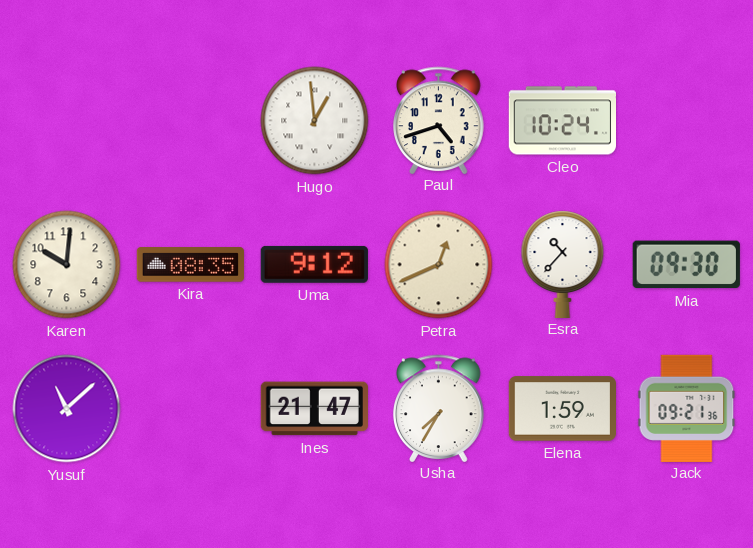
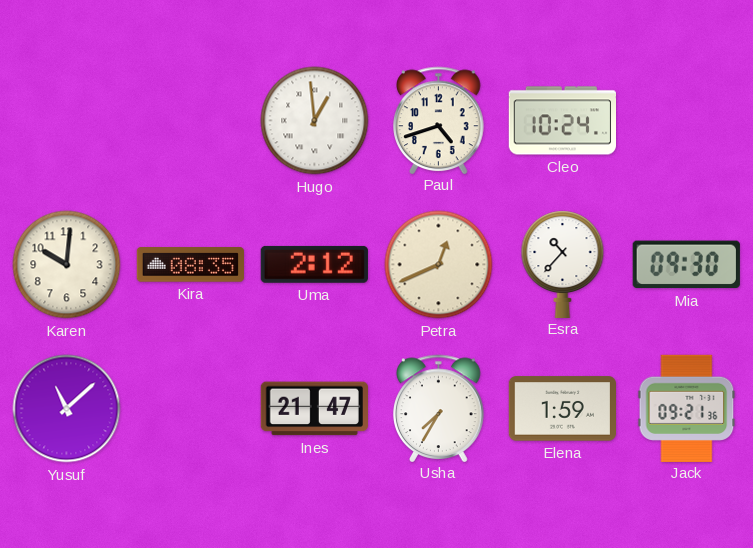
Uma: 9:12 -> 2:12
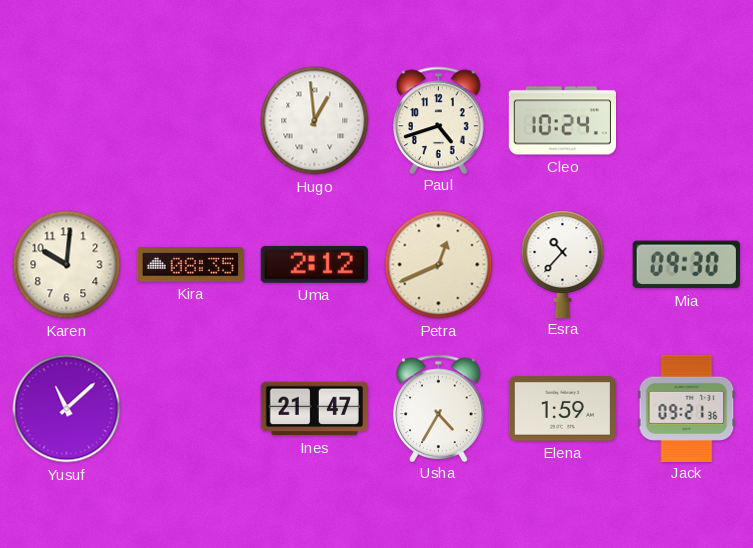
Usha: 7:35 -> 4:35
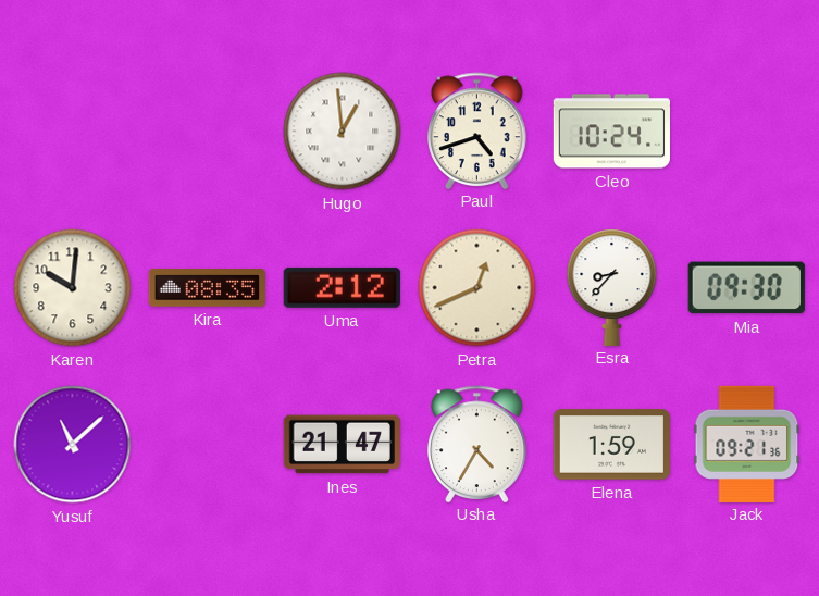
Esra: 10:37 -> 8:37
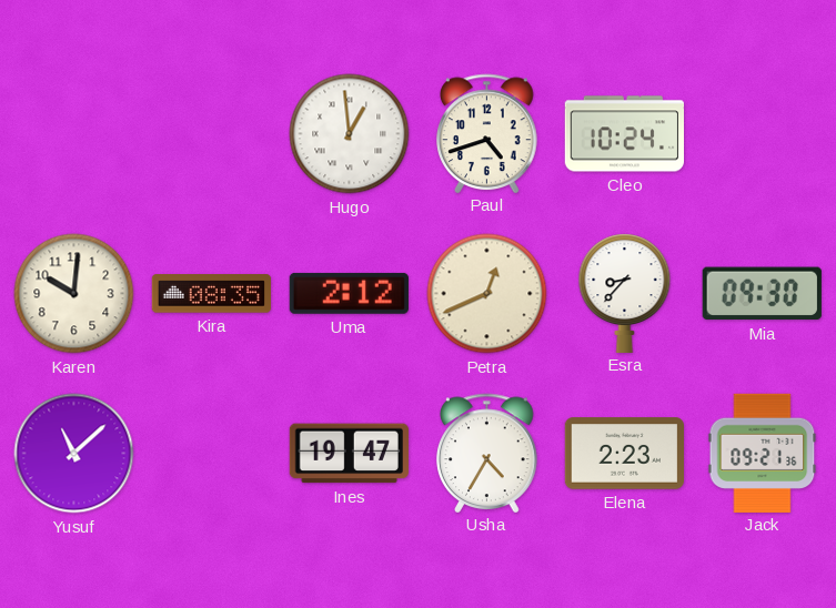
Ines: 21:47 -> 19:47
Elena: 1:59 -> 2:23
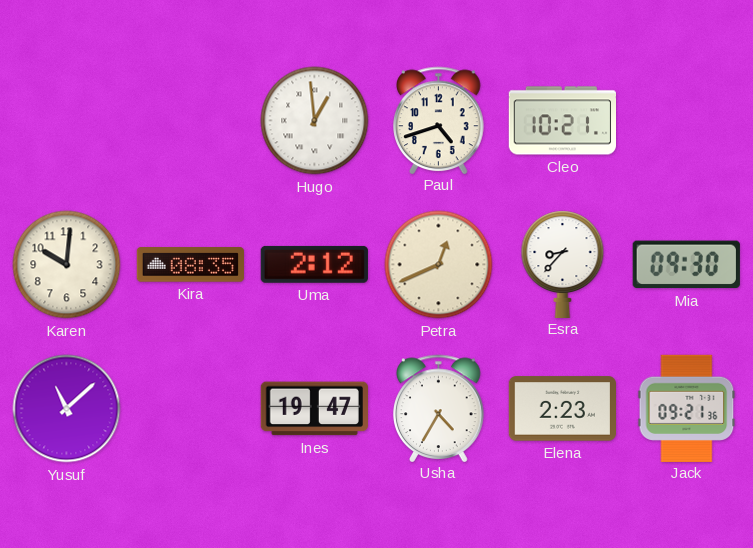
Cleo: 10:24 -> 10:21
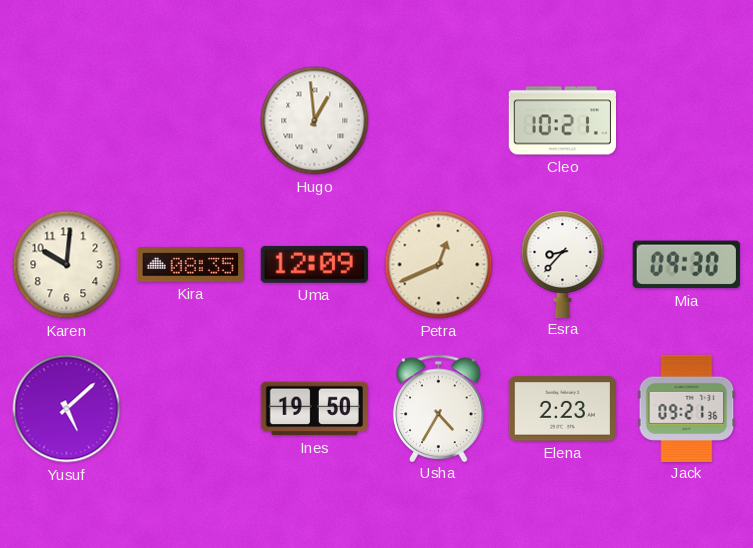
Paul: 4:42 -> none
Uma: 2:12 -> 12:09
Yusuf: 11:08 -> 5:08
Ines: 19:47 -> 19:50
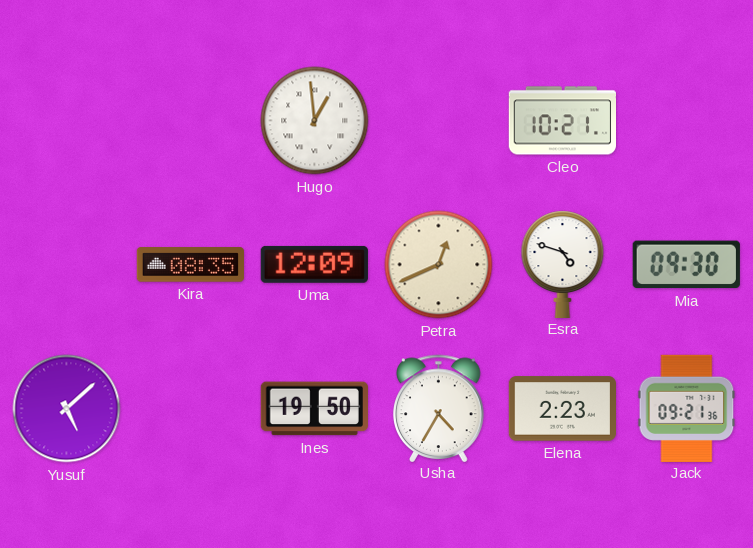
Karen: 10:01 -> none
Esra: 8:37 -> 4:48
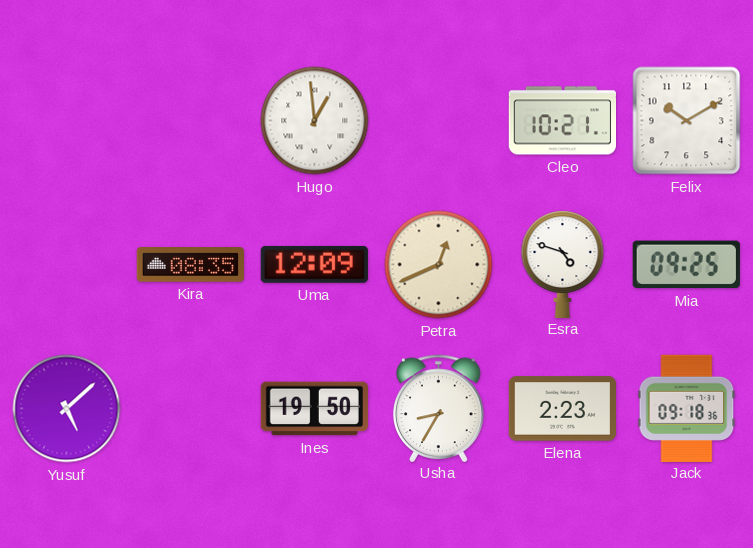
Felix: none -> 10:10
Mia: 09:30 -> 09:25
Usha: 4:35 -> 8:35
Jack: 09:21 -> 09:18
